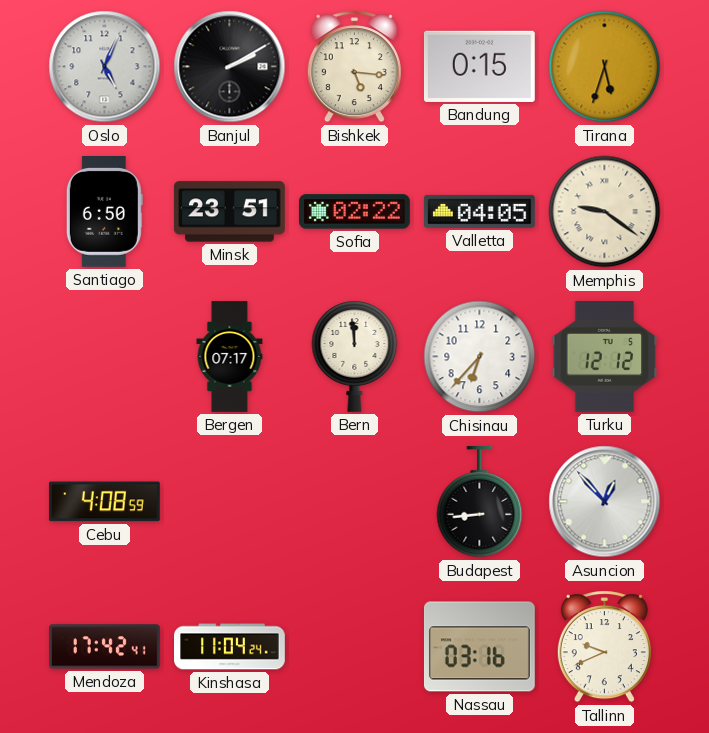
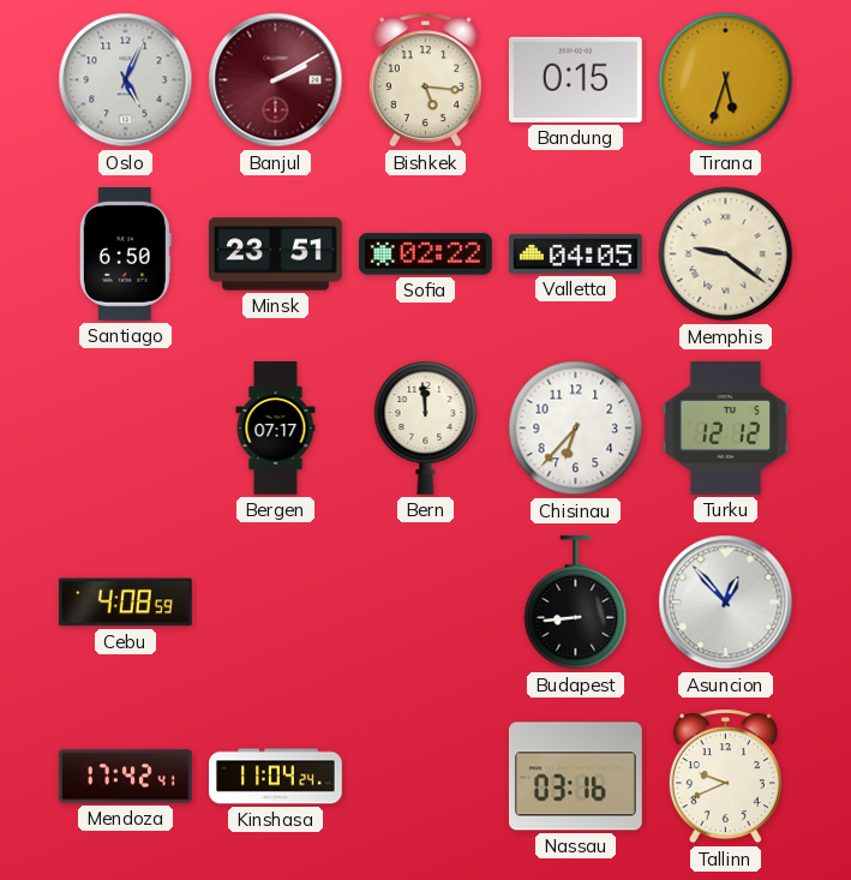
Banjul dial: black -> burgundy
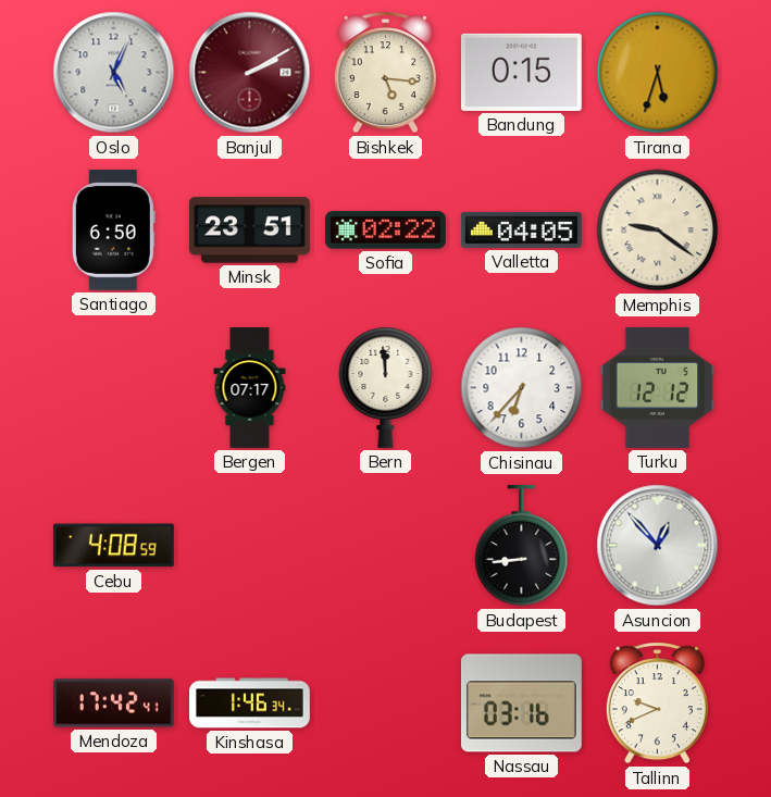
Kinshasa: 11:04 -> 1:46
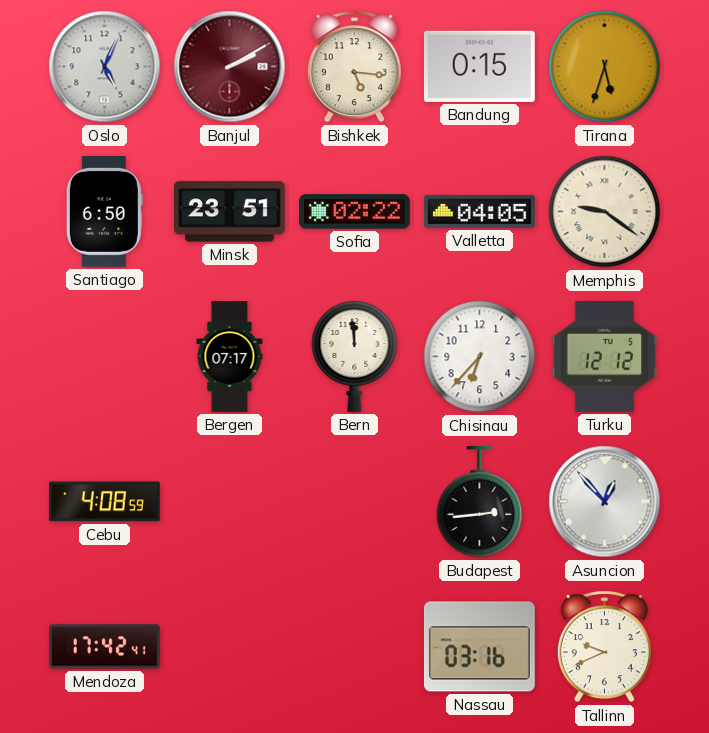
Budapest: 8:44 -> 2:44
Kinshasa: 1:46 -> none
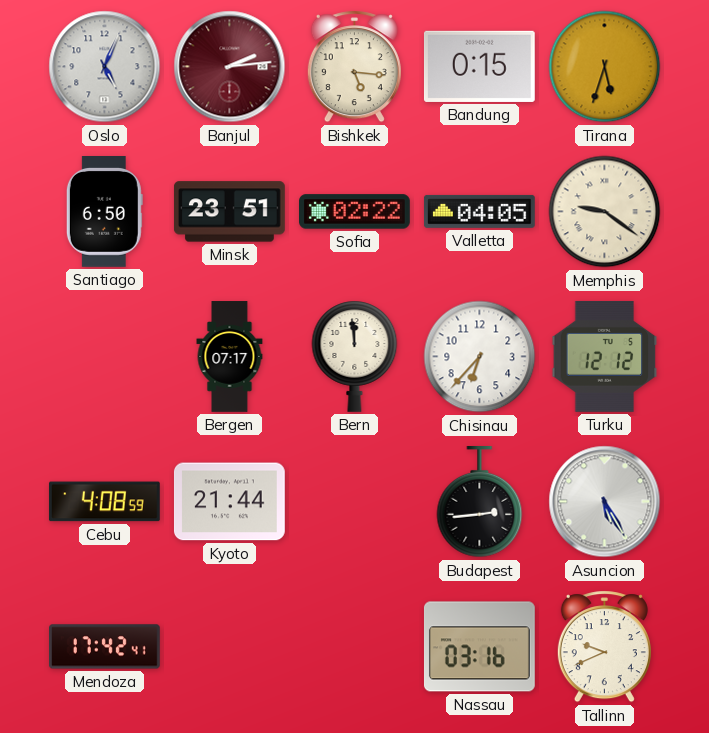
Banjul: 2:10 -> 2:14
Kyoto: none -> 21:44
Asuncion: 12:53 -> 5:25
